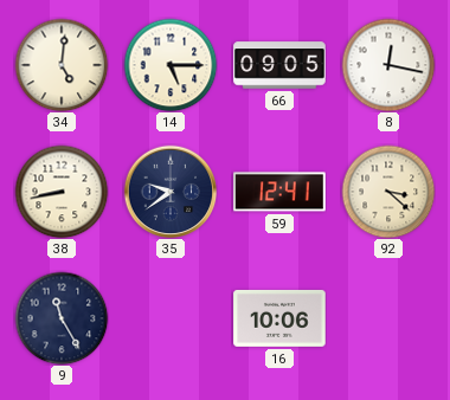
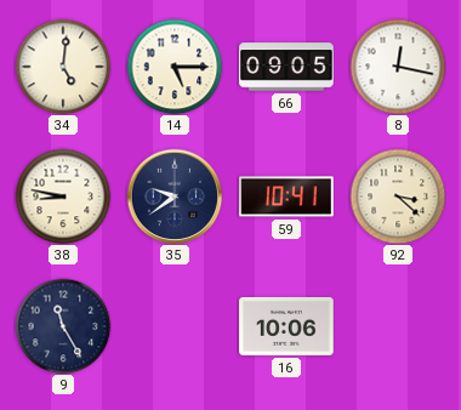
38: 8:43 -> 8:47
59: 12:41 -> 10:41
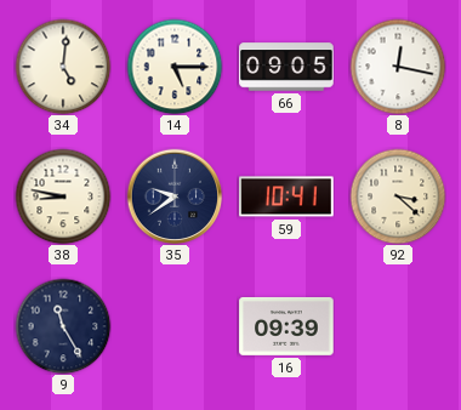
16: 10:06 -> 09:39
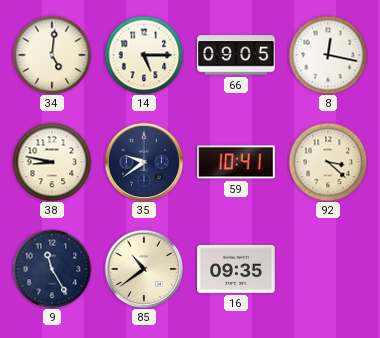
85: none -> 10:39
16: 09:39 -> 09:35
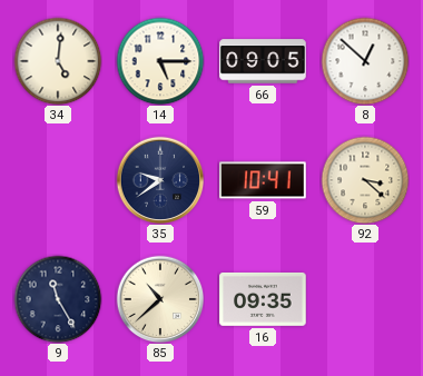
8: 12:17 -> 12:52
38: 8:47 -> none
85: 10:39 -> 10:38
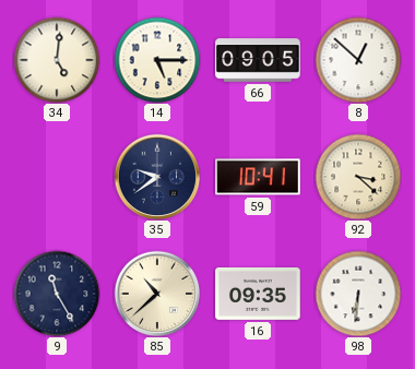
98: none -> 6:31
